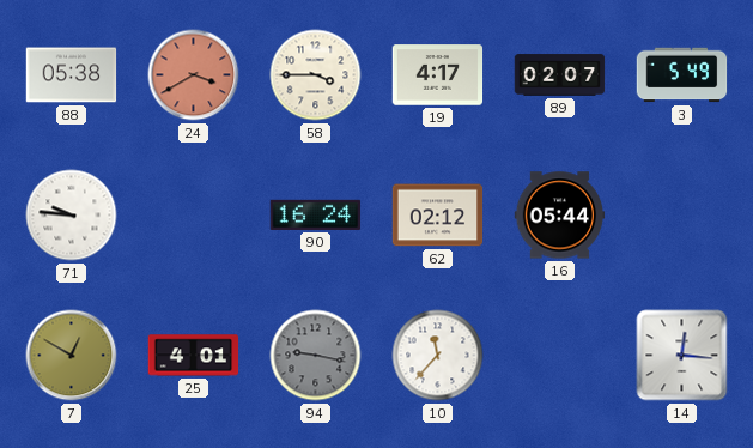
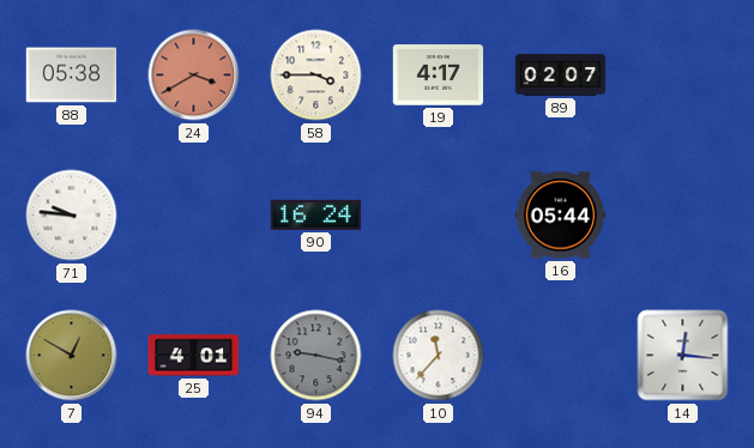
3: 5:49 -> none
62: 02:12 -> none
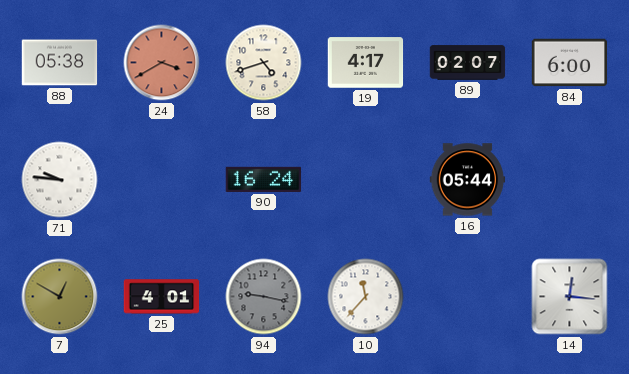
58: 3:45 -> 4:42
84: none -> 6:00
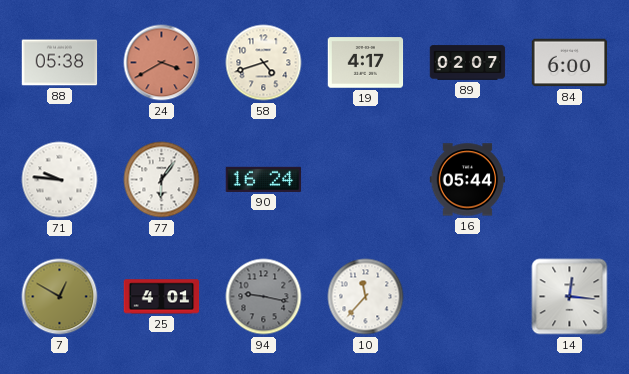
77: none -> 6:06
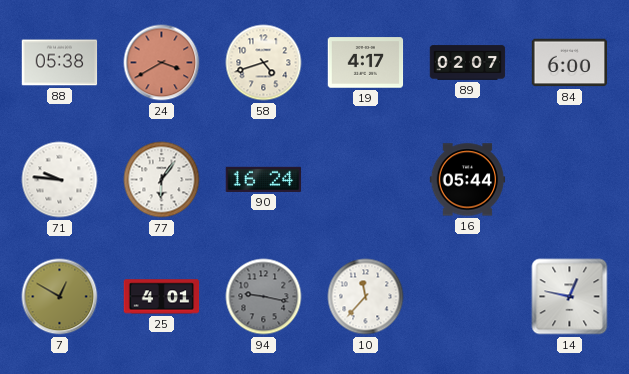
14: 12:16 -> 12:47
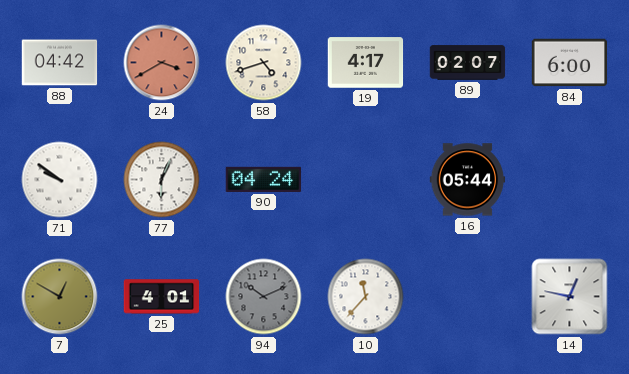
88: 05:38 -> 04:42
71: 9:46 -> 9:51
77: 6:06 -> 6:04
90: 16:24 -> 04:24
94: 9:17 -> 10:11
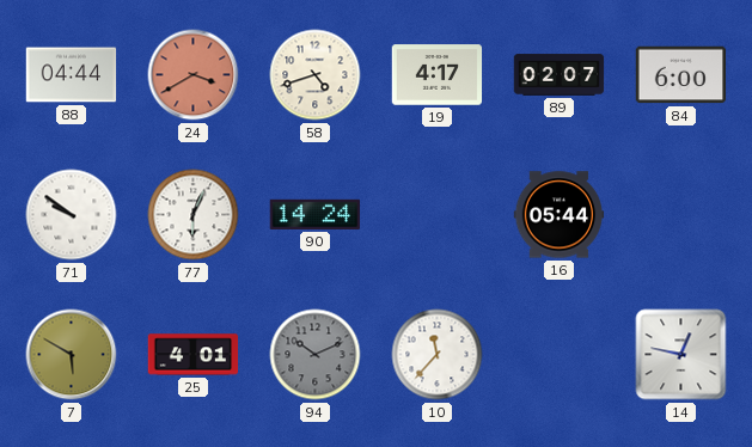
88: 04:42 -> 04:44
90: 04:24 -> 14:24
7: 12:50 -> 5:50
